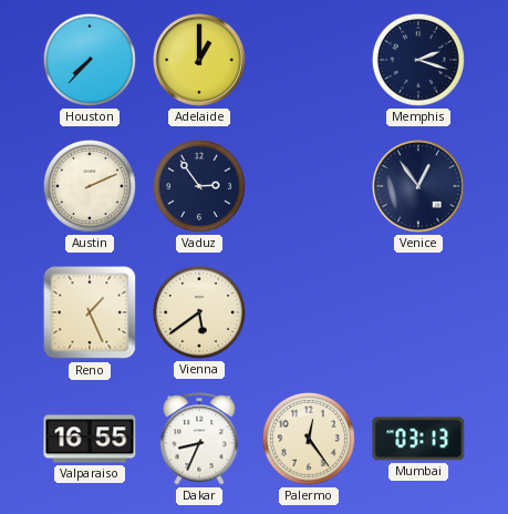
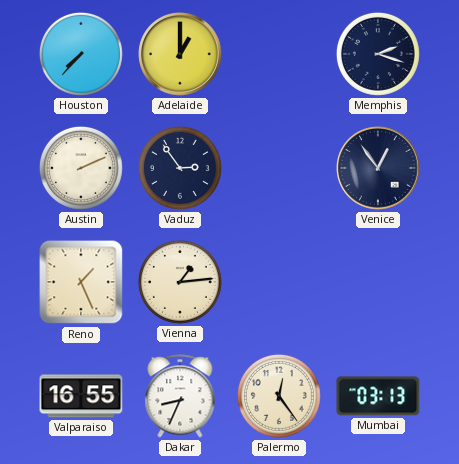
Vienna: 5:39 -> 1:14
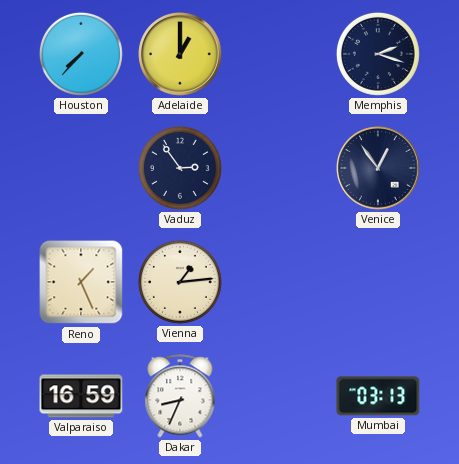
Austin: 2:11 -> none
Valparaiso: 16:55 -> 16:59
Palermo: 12:24 -> none
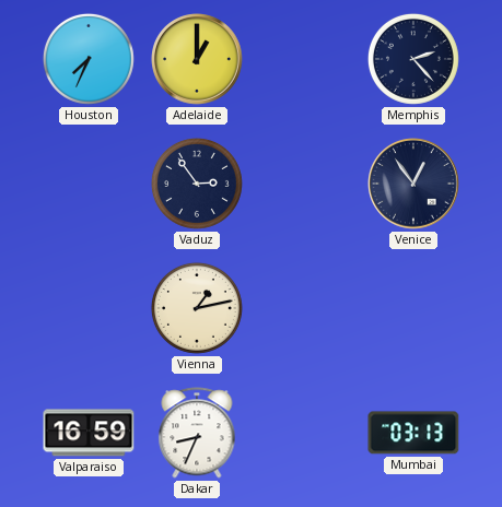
Houston: 7:37 -> 7:34
Memphis: 2:18 -> 2:23
Reno: 1:26 -> none
Vienna: 1:14 -> 1:13
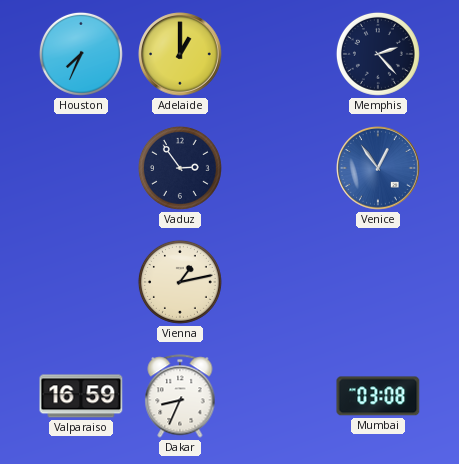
Venice dial: navy -> blue
Mumbai: 03:13 -> 03:08
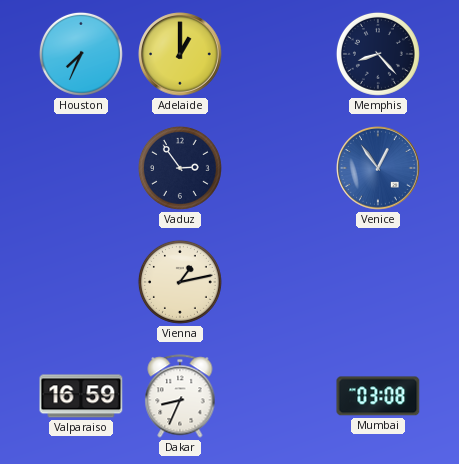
Memphis: 2:23 -> 8:23
